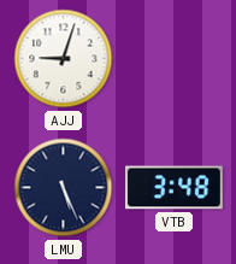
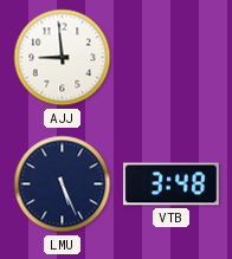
AJJ: 9:03 -> 8:59
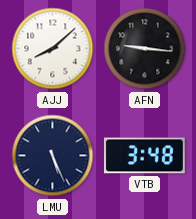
AJJ: 8:59 -> 8:08
AFN: none -> 9:16
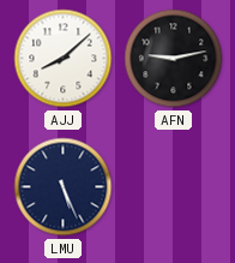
AFN: 9:16 -> 9:13
VTB: 3:48 -> none
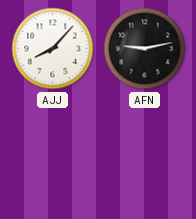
AJJ: 8:08 -> 8:07
LMU: 5:26 -> none
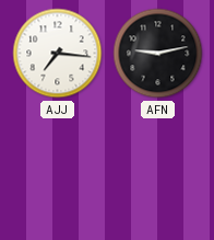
AJJ: 8:07 -> 7:16
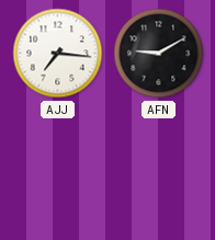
AFN: 9:13 -> 9:10
